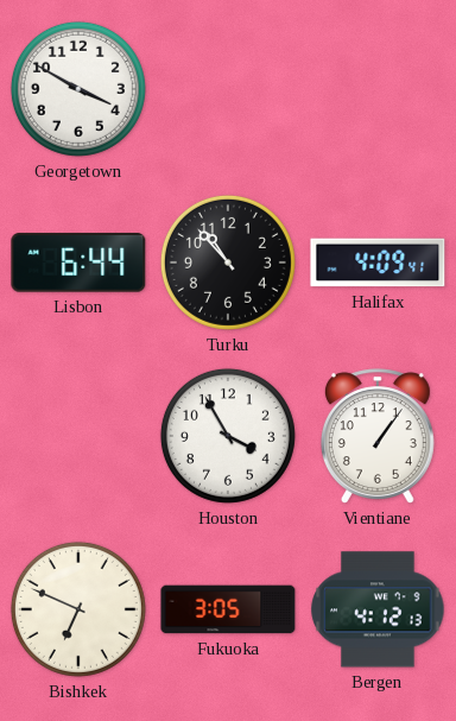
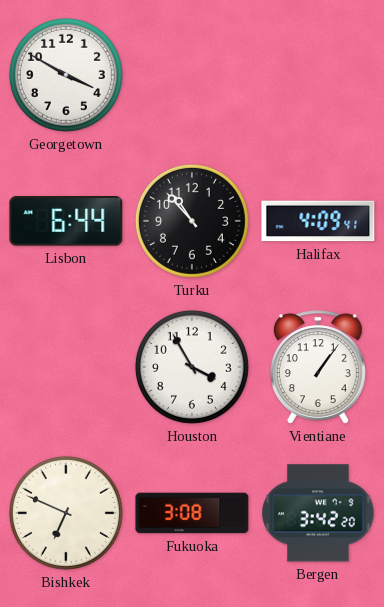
Fukuoka: 3:05 -> 3:08
Bergen: 4:12 -> 3:42
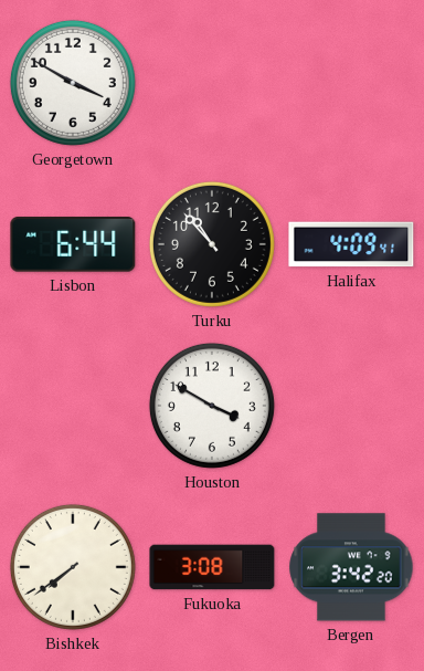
Houston: 3:55 -> 3:50
Vientiane: 1:06 -> none
Bishkek: 6:49 -> 7:39
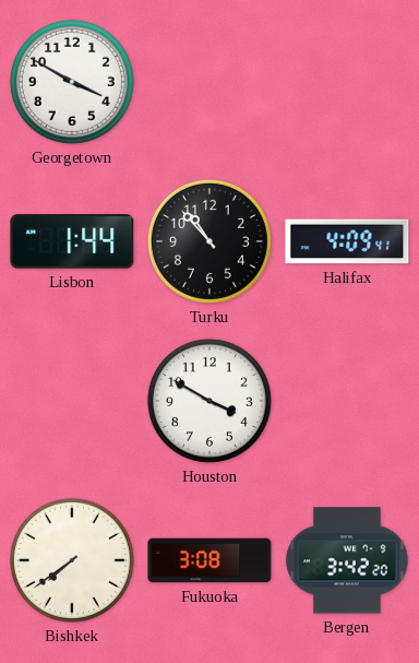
Lisbon: 6:44 -> 1:44
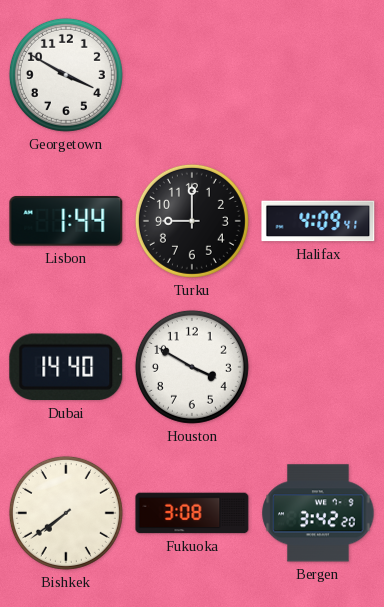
Turku: 10:53 -> 9:00
Dubai: none -> 14:40
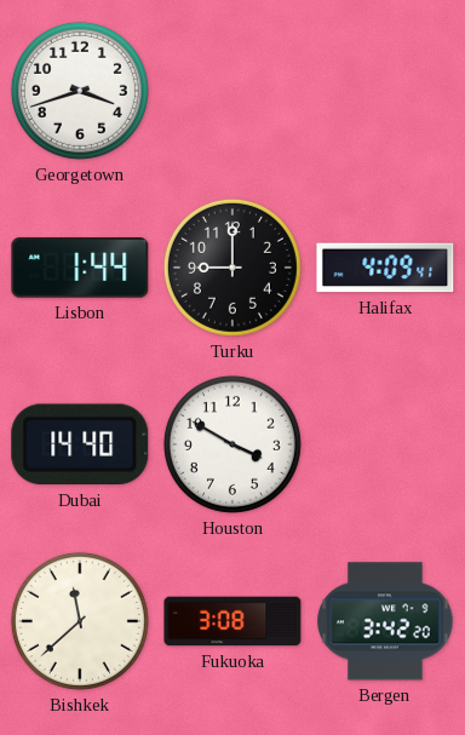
Georgetown: 3:50 -> 3:42
Bishkek: 7:39 -> 11:38
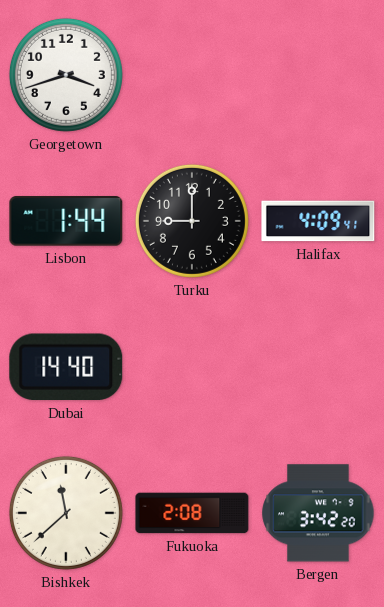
Houston: 3:50 -> none
Fukuoka: 3:08 -> 2:08
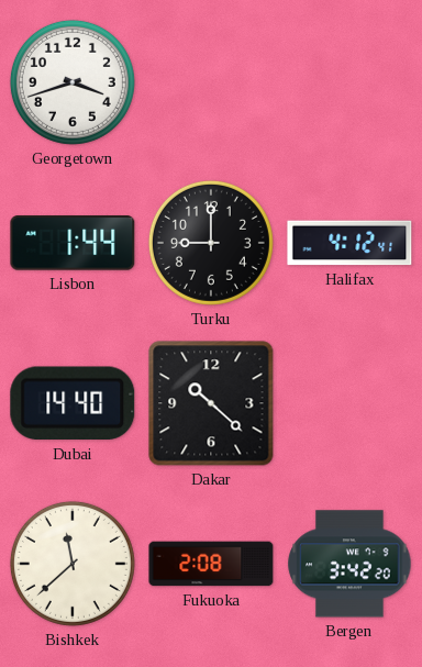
Halifax: 4:09 -> 4:12
Dakar: none -> 10:22
